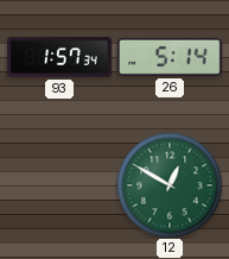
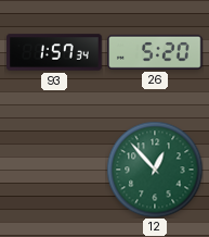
26: 5:14 -> 5:20
12: 12:50 -> 12:53
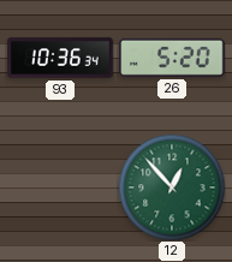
93: 1:57 -> 10:36
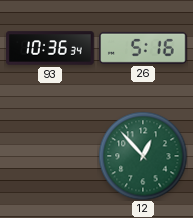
26: 5:20 -> 5:16
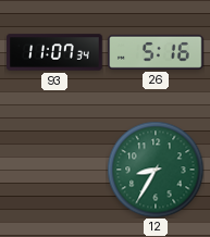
93: 10:36 -> 11:07
12: 12:53 -> 8:35
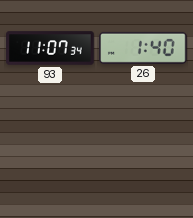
26: 5:16 -> 1:40
12: 8:35 -> none
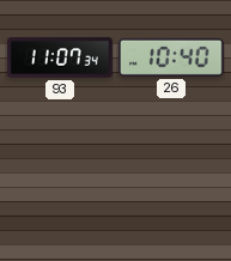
26: 1:40 -> 10:40
